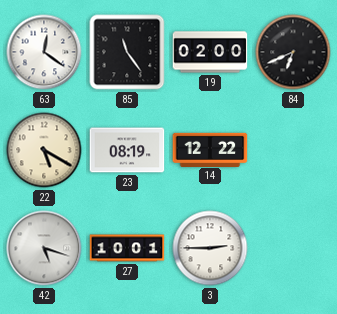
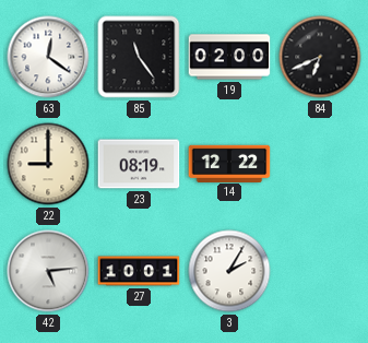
22: 5:20 -> 9:00
42: 5:18 -> 5:14
3: 2:45 -> 2:05
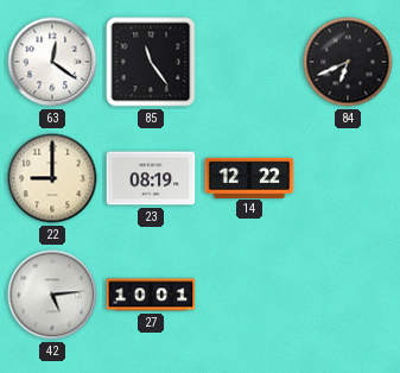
19: 02:00 -> none
3: 2:05 -> none
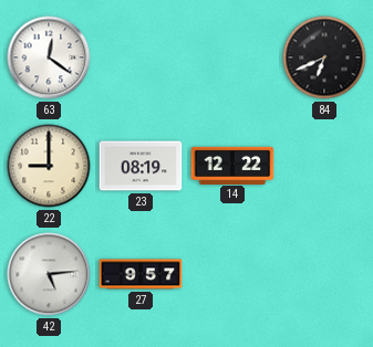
85: 11:24 -> none
27: 10:01 -> 9:57
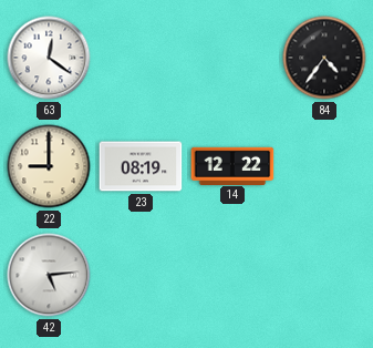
84: 6:41 -> 4:36
27: 9:57 -> none
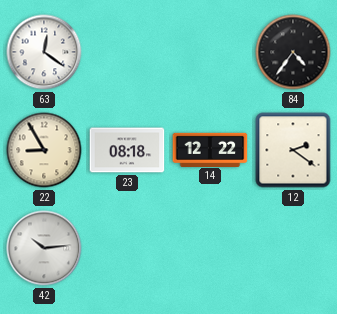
22: 9:00 -> 8:55
23: 08:19 -> 08:18
12: none -> 2:21
42: 5:14 -> 10:14
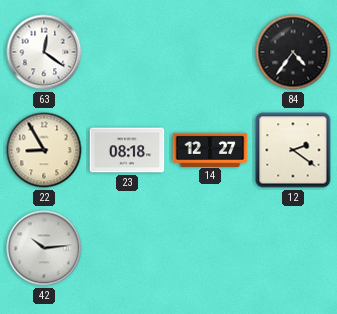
14: 12:22 -> 12:27
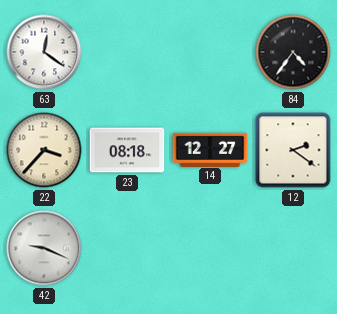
22: 8:55 -> 3:37
42: 10:14 -> 9:19
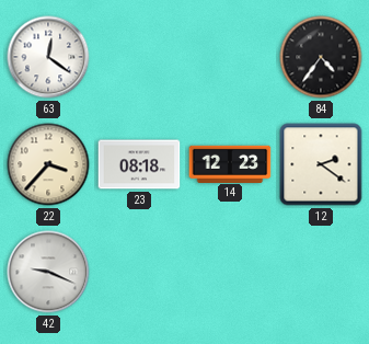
14: 12:27 -> 12:23
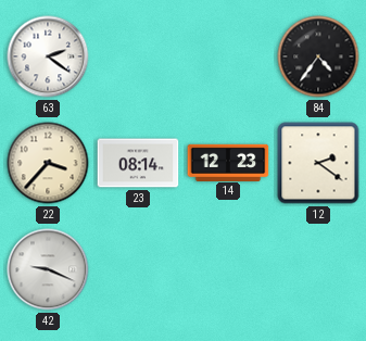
63: 12:21 -> 2:21
23: 08:18 -> 08:14
